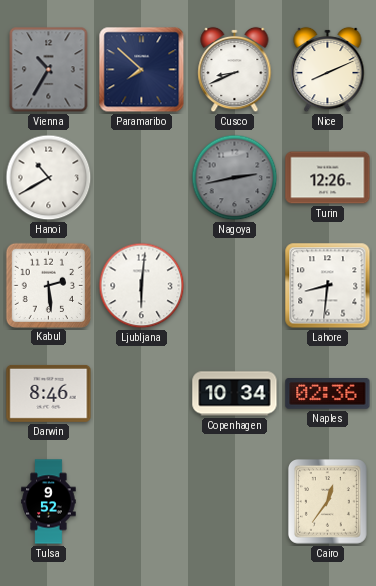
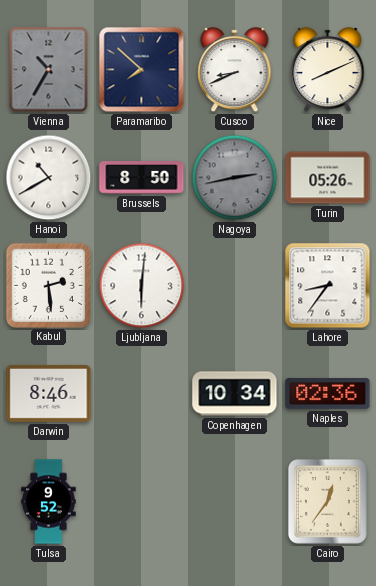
Brussels: none -> 8:50
Turin: 12:26 -> 05:26
Lahore: 8:31 -> 8:36
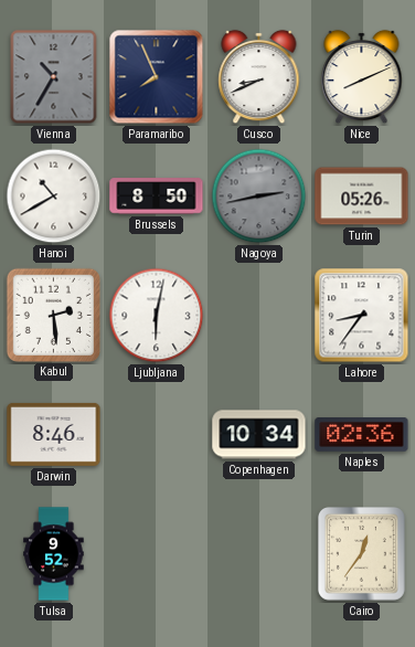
Paramaribo: 7:52 -> 7:56
Ljubljana: 6:01 -> 6:02
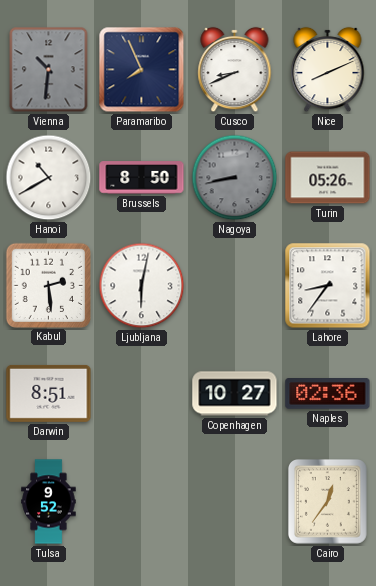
Vienna: 10:35 -> 10:31
Nagoya: 2:43 -> 8:43
Darwin: 8:46 -> 8:51
Copenhagen: 10:34 -> 10:27
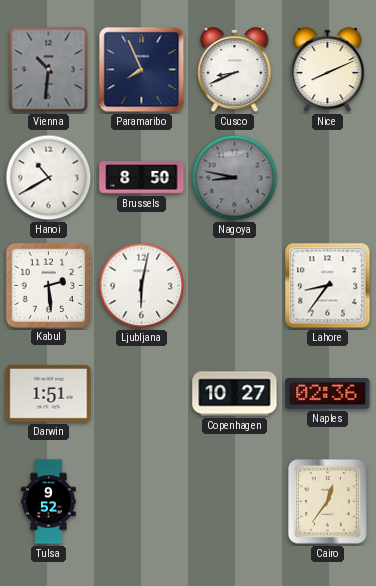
Nagoya: 8:43 -> 8:47
Turin: 05:26 -> none
Darwin: 8:51 -> 1:51
